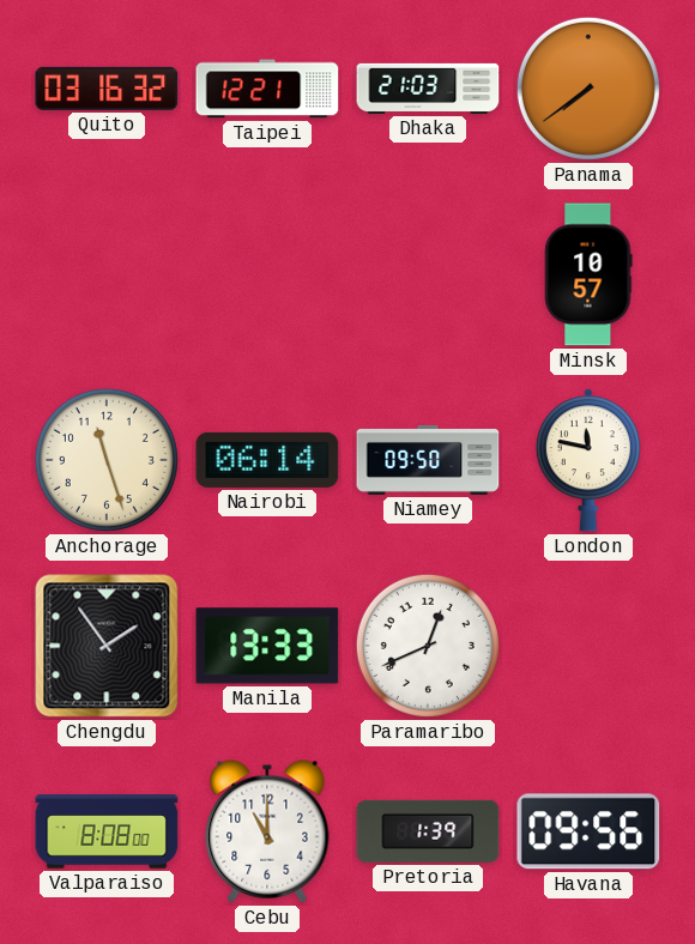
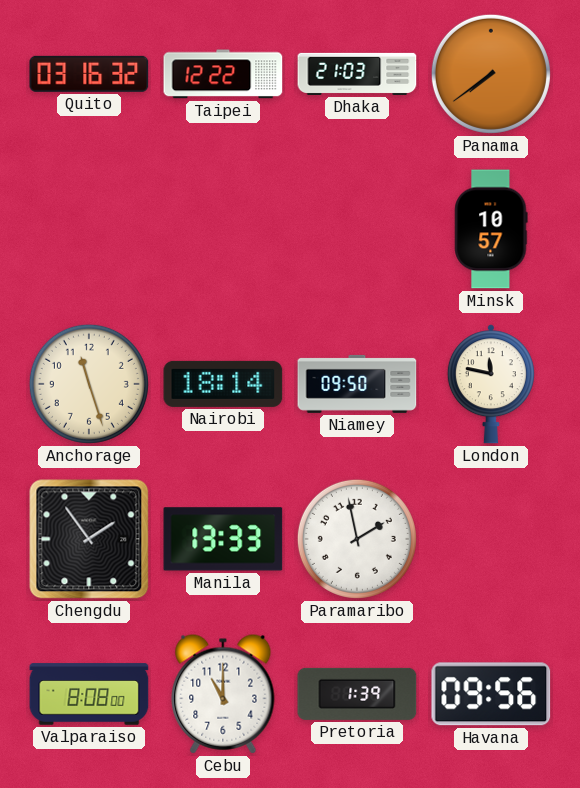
Taipei: 12:21 -> 12:22
Nairobi: 06:14 -> 18:14
Paramaribo: 12:41 -> 1:58
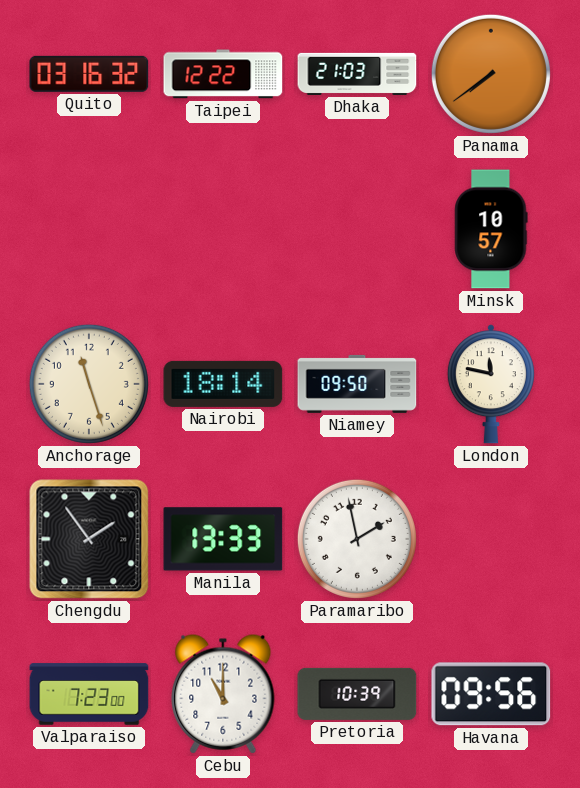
Valparaiso: 8:08 -> 7:23
Pretoria: 1:39 -> 10:39
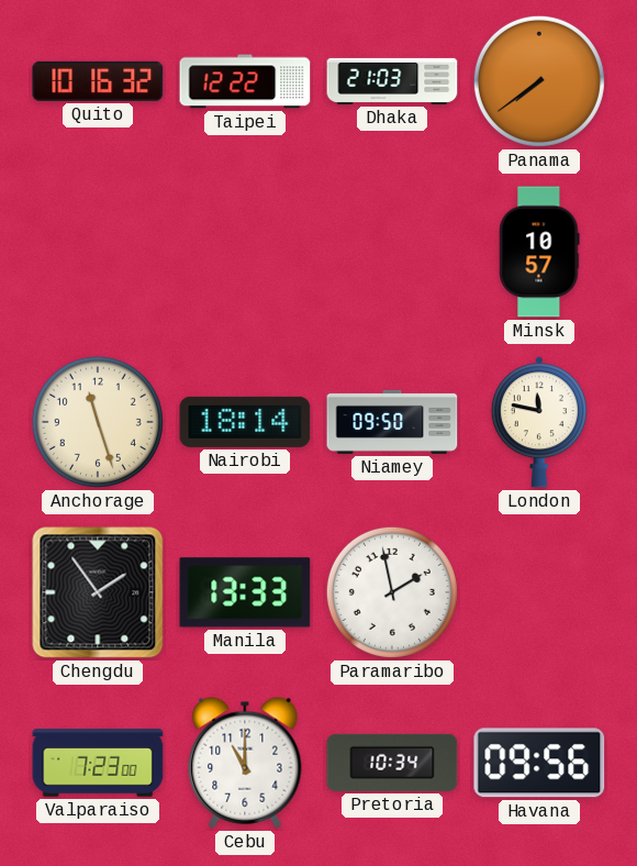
Quito: 03:16 -> 10:16
Pretoria: 10:39 -> 10:34
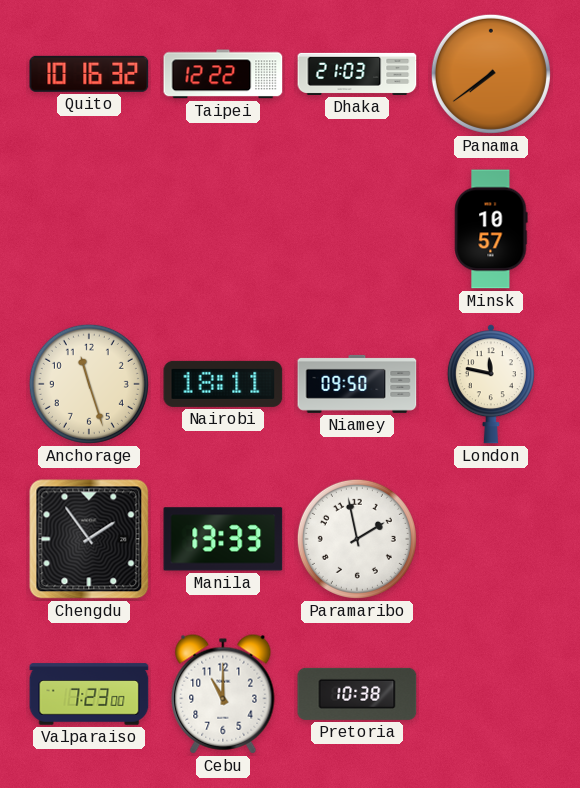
Nairobi: 18:14 -> 18:11
Pretoria: 10:34 -> 10:38
Havana: 09:56 -> none
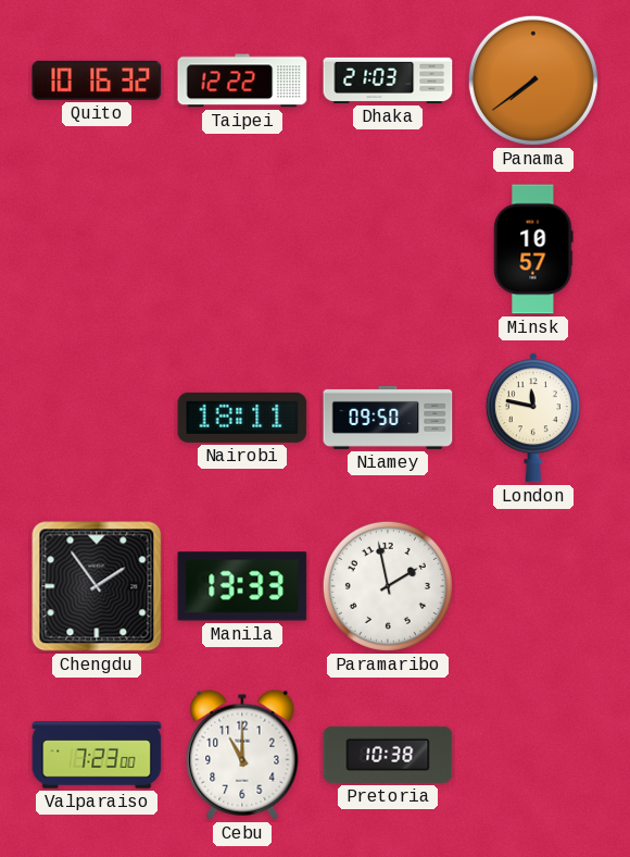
Anchorage: 11:27 -> none
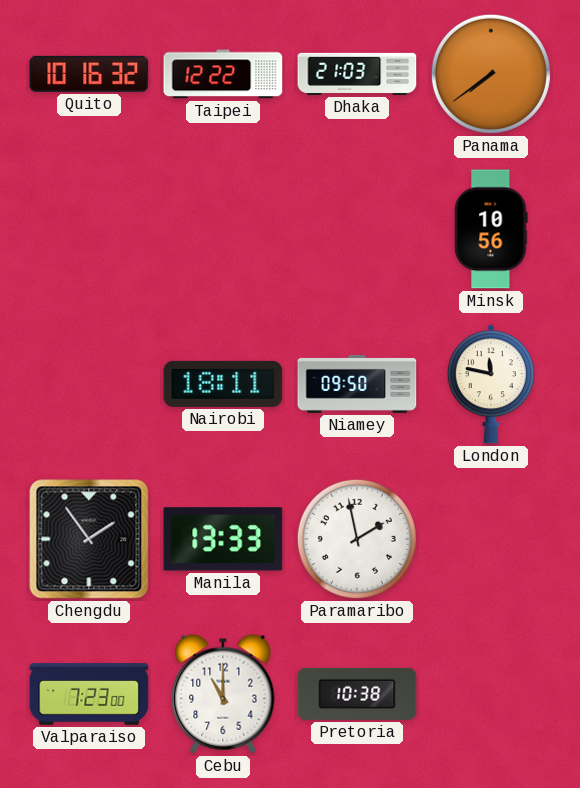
Minsk: 10:57 -> 10:56
